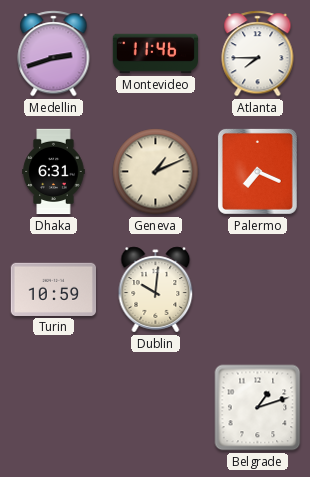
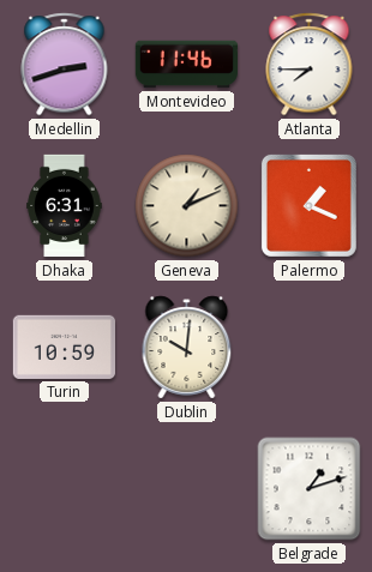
Palermo: 7:19 -> 1:19
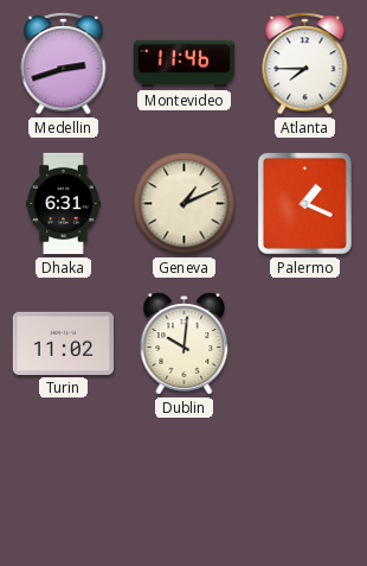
Turin: 10:59 -> 11:02
Belgrade: 1:12 -> none
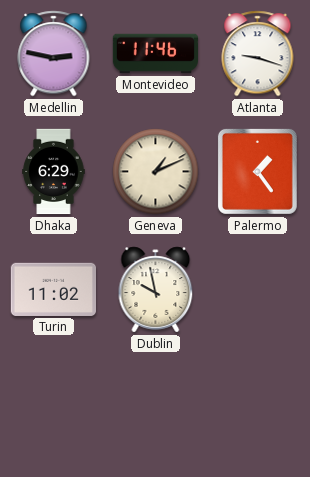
Medellin: 2:42 -> 2:47
Atlanta: 7:45 -> 9:18
Dhaka: 6:31 -> 6:29
Palermo: 1:19 -> 1:24
Dublin: 10:01 -> 9:58
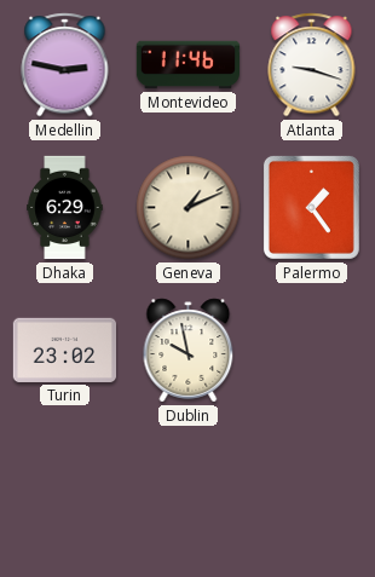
Turin: 11:02 -> 23:02
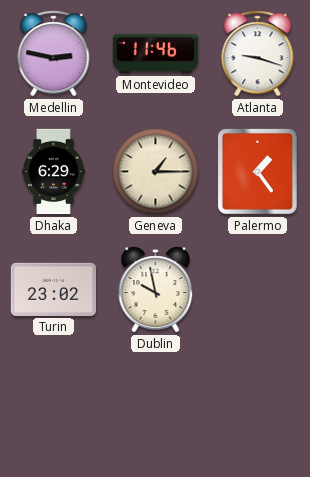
Geneva: 1:11 -> 1:15
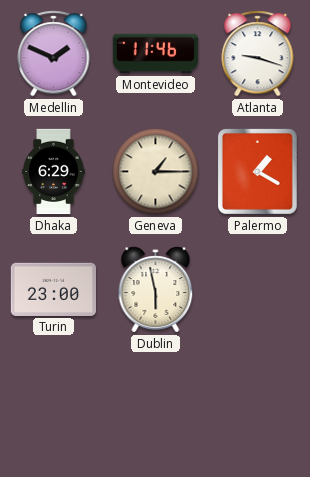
Medellin: 2:47 -> 1:49
Palermo: 1:24 -> 1:20
Turin: 23:02 -> 23:00
Dublin: 9:58 -> 5:58
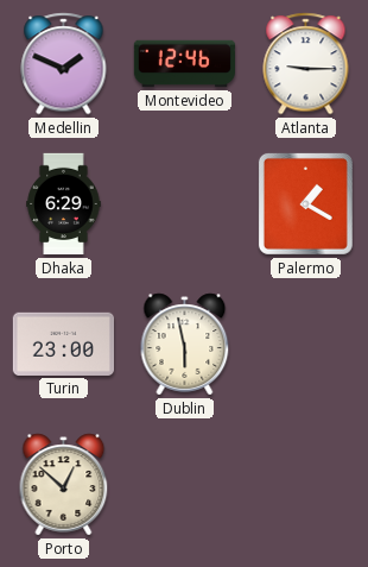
Montevideo: 11:46 -> 12:46
Atlanta: 9:18 -> 9:15
Geneva: 1:15 -> none
Porto: none -> 12:52
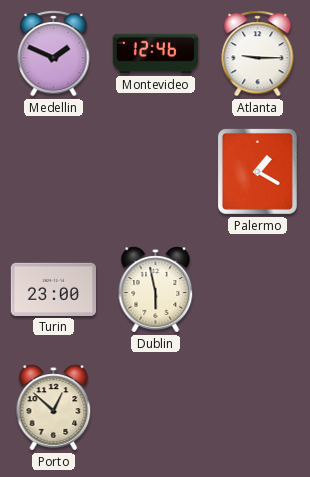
Dhaka: 6:29 -> none
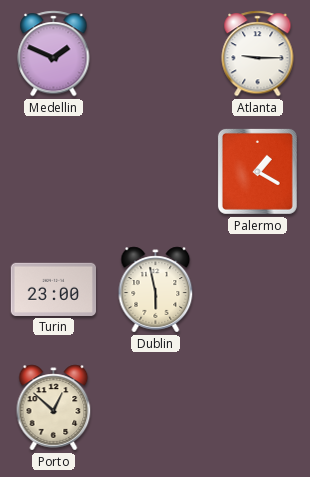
Montevideo: 12:46 -> none
